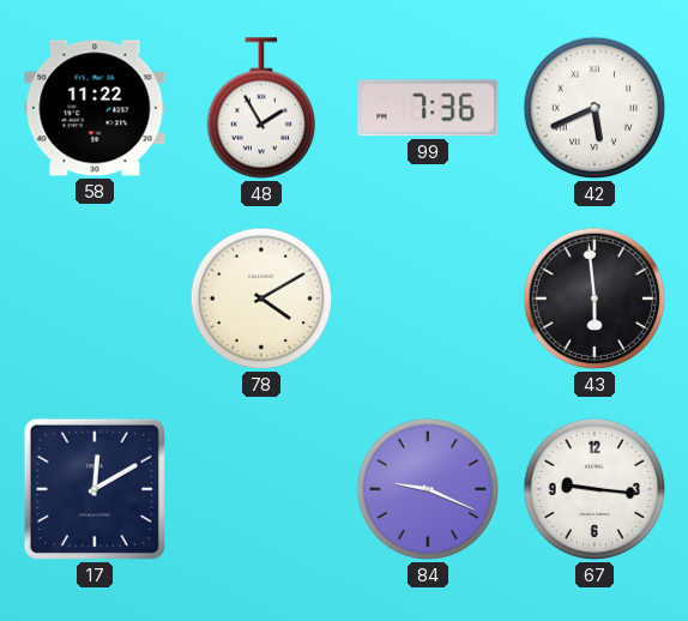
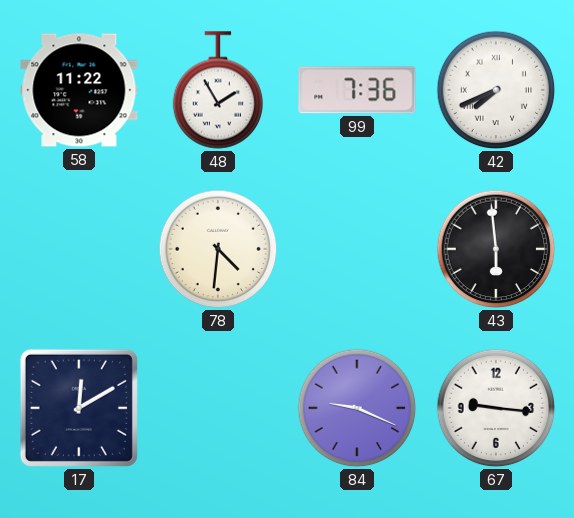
42: 5:41 -> 7:41
78: 4:10 -> 4:31
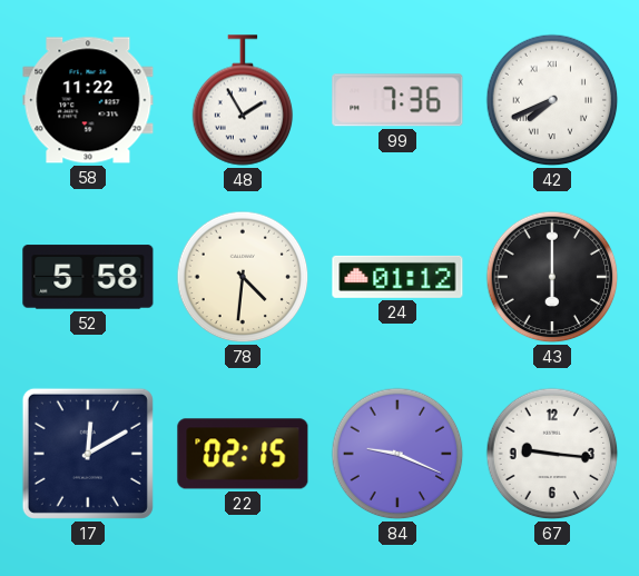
52: none -> 5:58
24: none -> 01:12
43: 5:59 -> 6:00
22: none -> 02:15
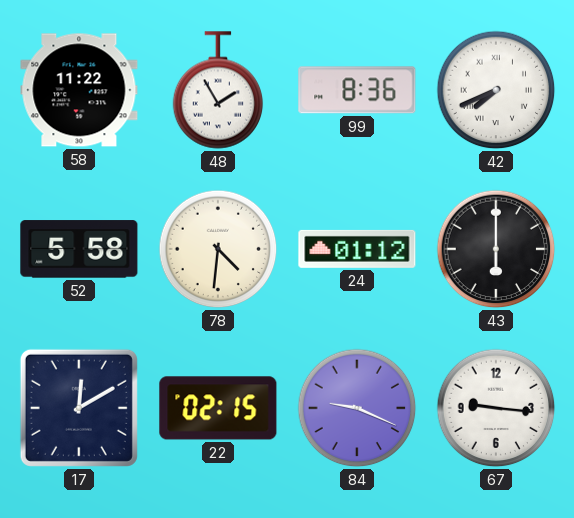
99: 7:36 -> 8:36
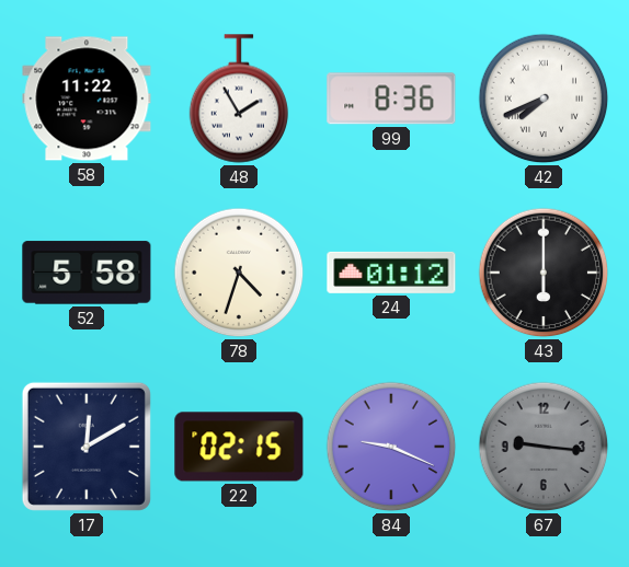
78: 4:31 -> 4:33
67 dial: white -> grey
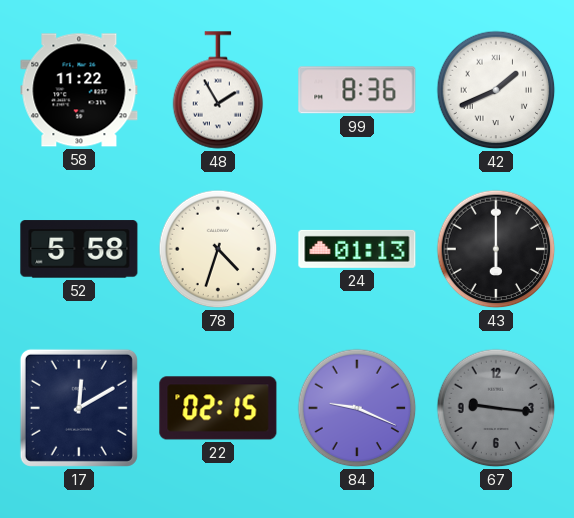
42: 7:41 -> 1:41
24: 01:12 -> 01:13
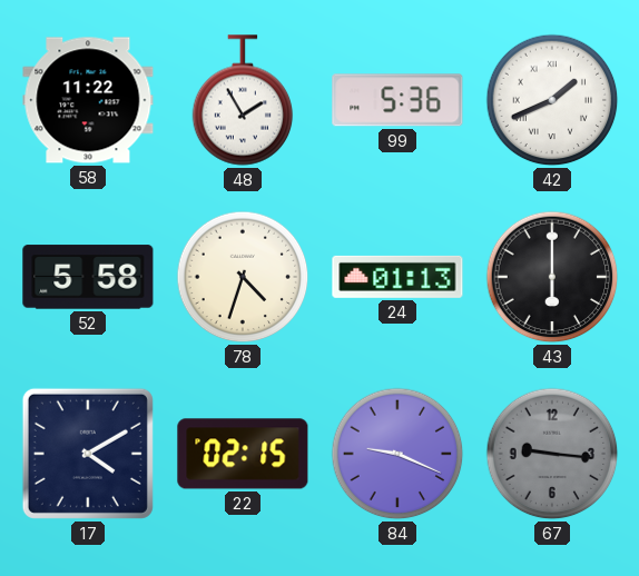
99: 8:36 -> 5:36
17: 12:10 -> 4:10
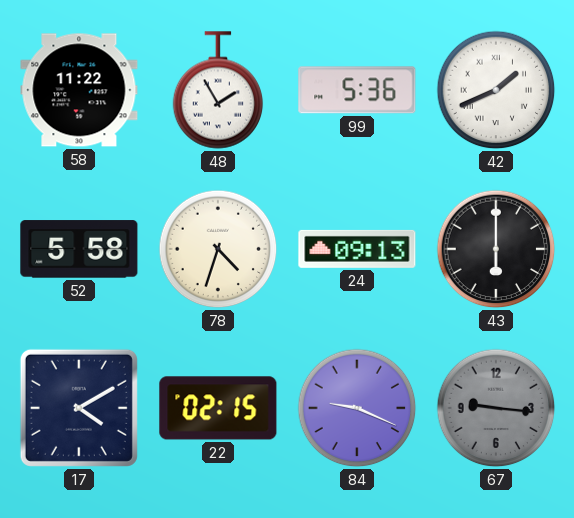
24: 01:13 -> 09:13
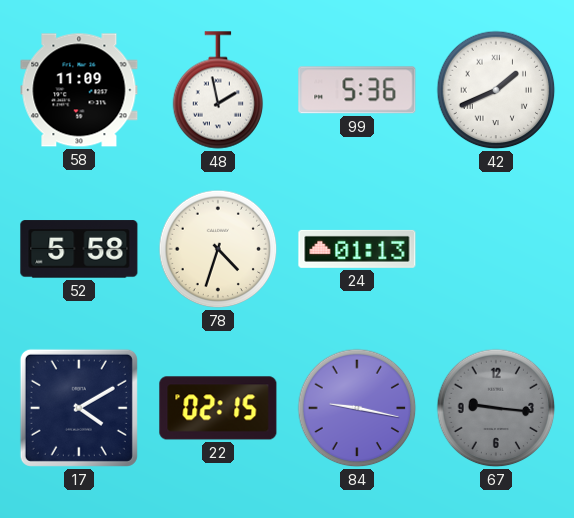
58: 11:22 -> 11:09
48: 1:55 -> 1:58
24: 09:13 -> 01:13
43: 6:00 -> none
84: 9:19 -> 9:17
